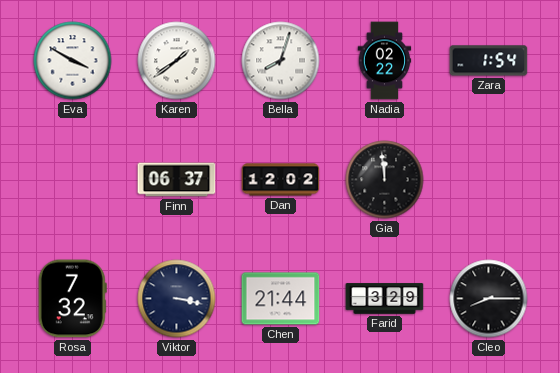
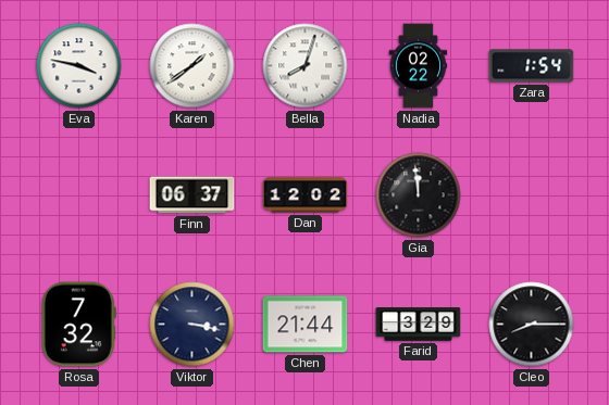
Eva: 3:50 -> 3:47
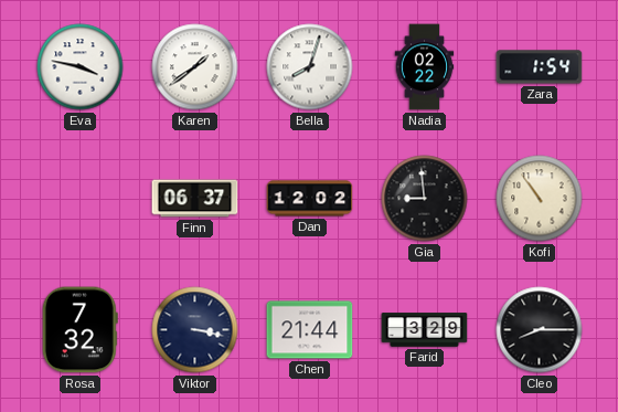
Gia: 11:59 -> 8:59
Kofi: none -> 10:54
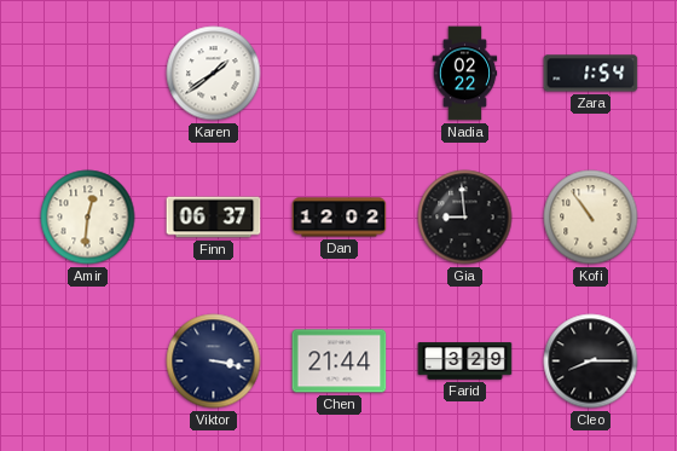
Eva: 3:47 -> none
Bella: 8:03 -> none
Amir: none -> 12:31
Rosa: 7:32 -> none
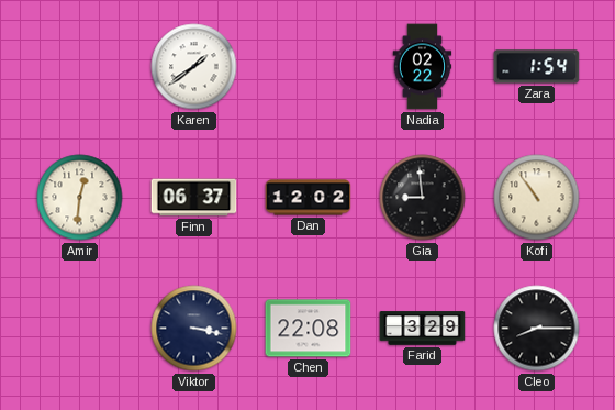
Chen: 21:44 -> 22:08
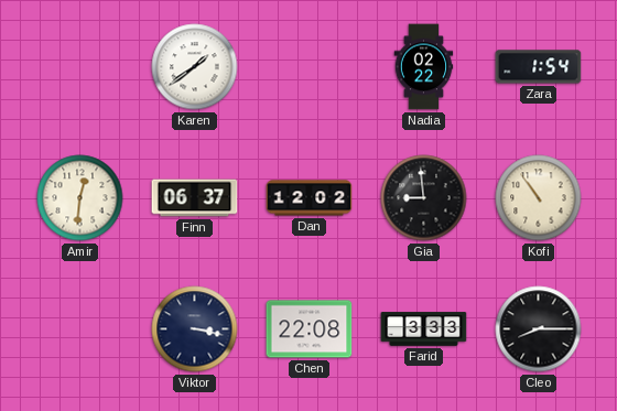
Farid: 3:29 -> 3:33
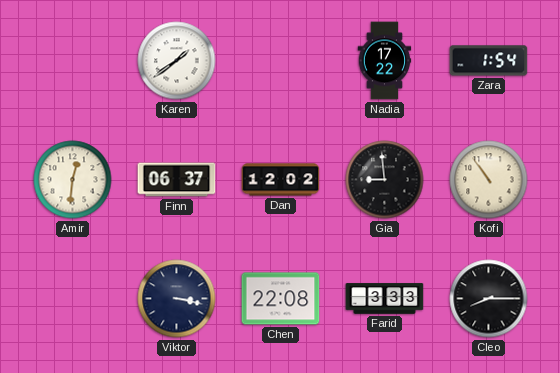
Nadia: 02:22 -> 17:22
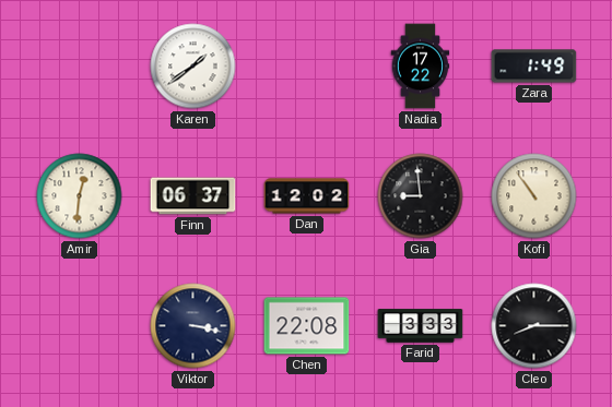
Zara: 1:54 -> 1:49
